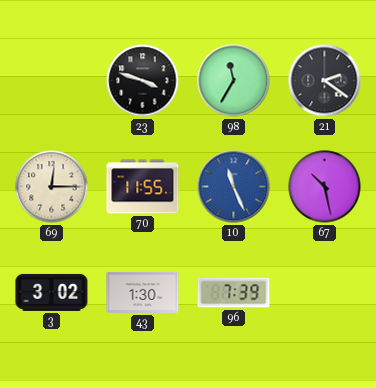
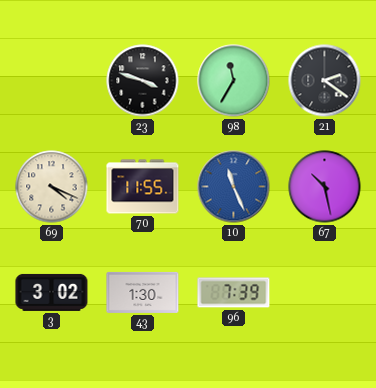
69: 12:15 -> 4:19
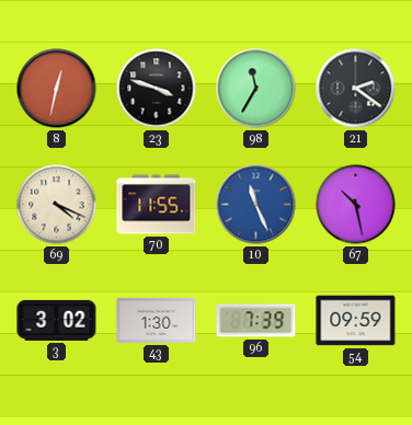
8: none -> 12:32
54: none -> 09:59
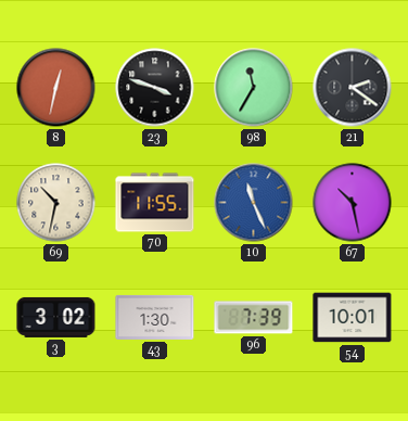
69: 4:19 -> 10:32
54: 09:59 -> 10:01
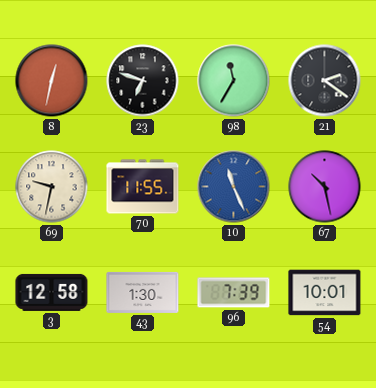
23: 3:48 -> 6:48
69: 10:32 -> 9:32
3: 3:02 -> 12:58
